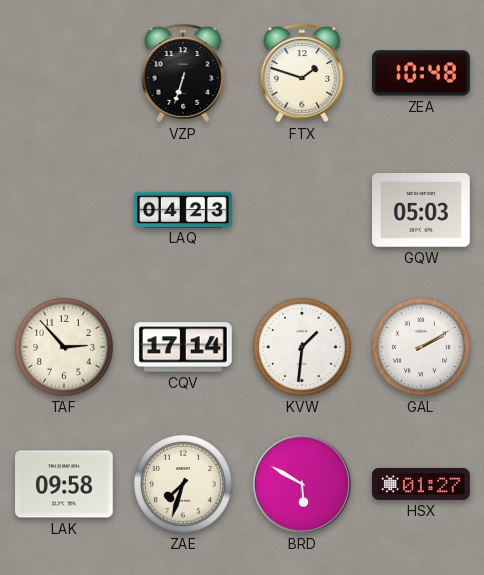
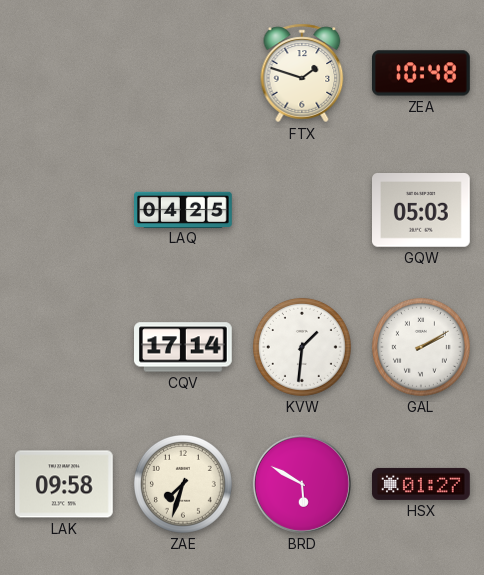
VZP: 6:33 -> none
LAQ: 04:23 -> 04:25
TAF: 2:53 -> none
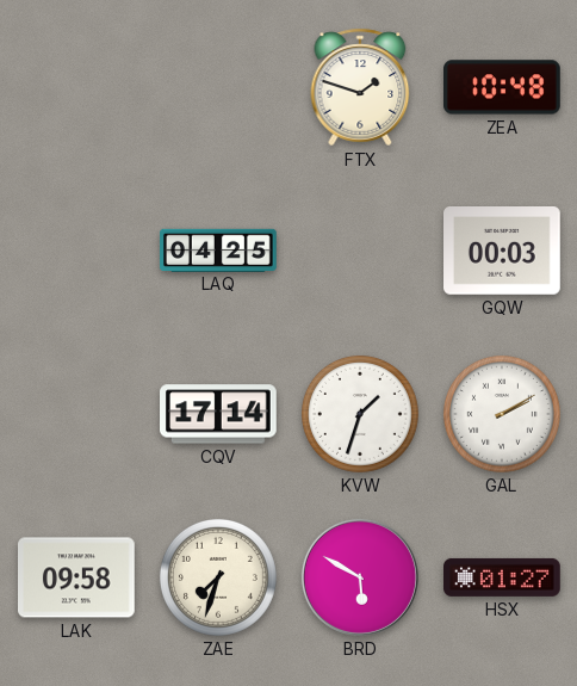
GQW: 05:03 -> 00:03
KVW: 1:31 -> 1:33
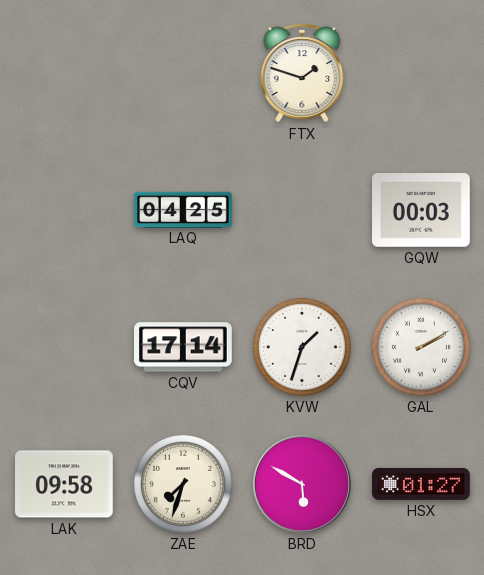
ZEA: 10:48 -> none
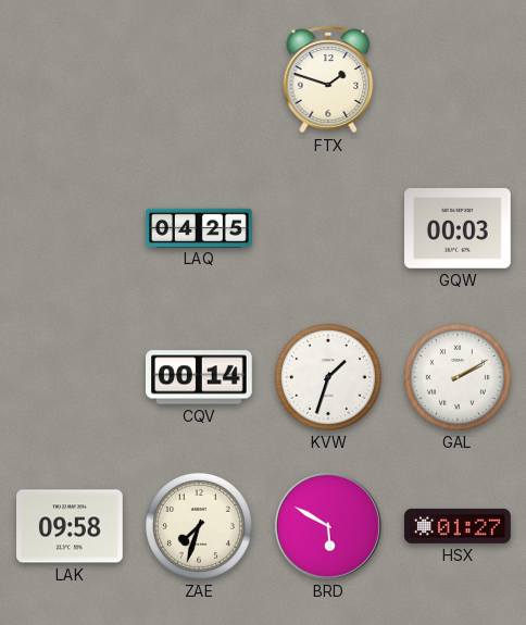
CQV: 17:14 -> 00:14
